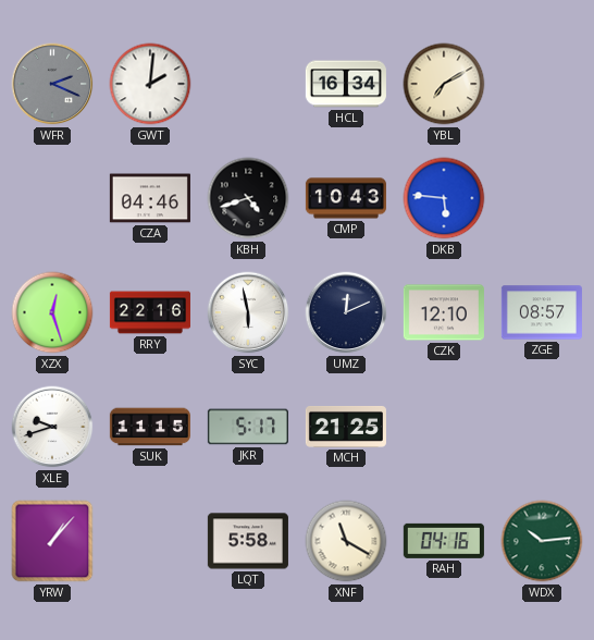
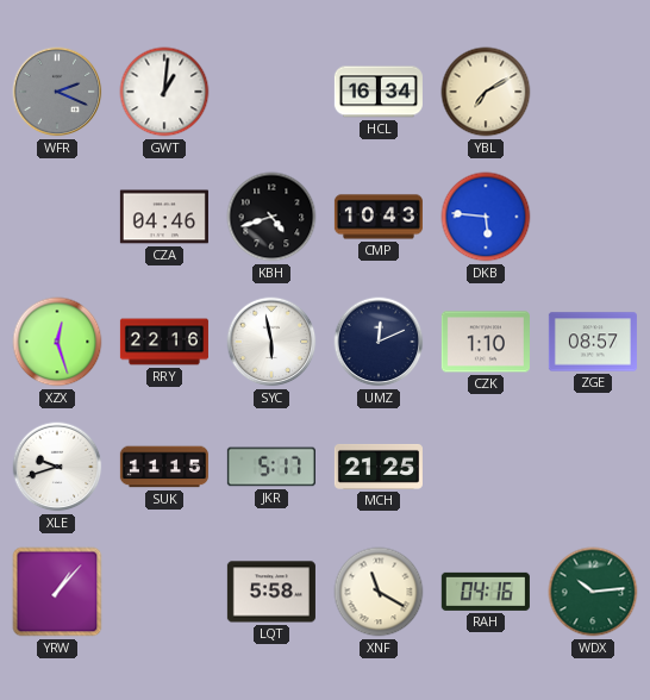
GWT: 2:01 -> 1:01
CZK: 12:10 -> 1:10
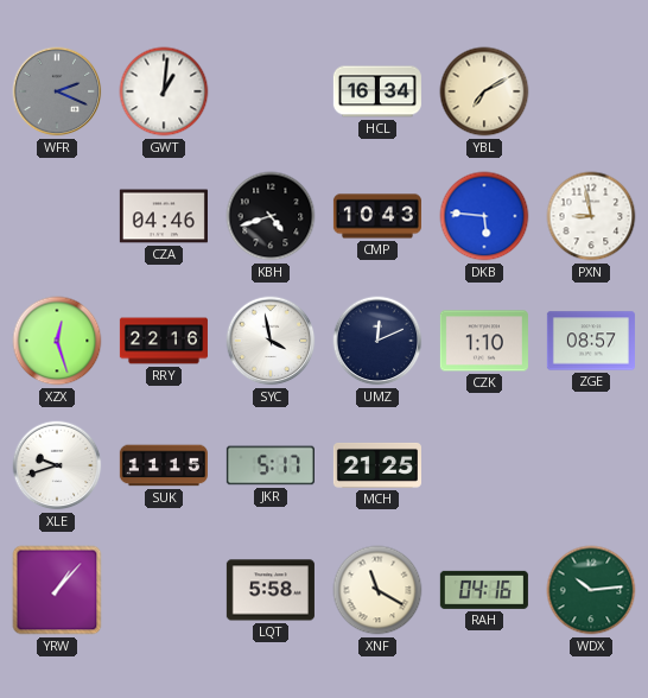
PXN: none -> 8:58
SYC: 5:58 -> 3:58
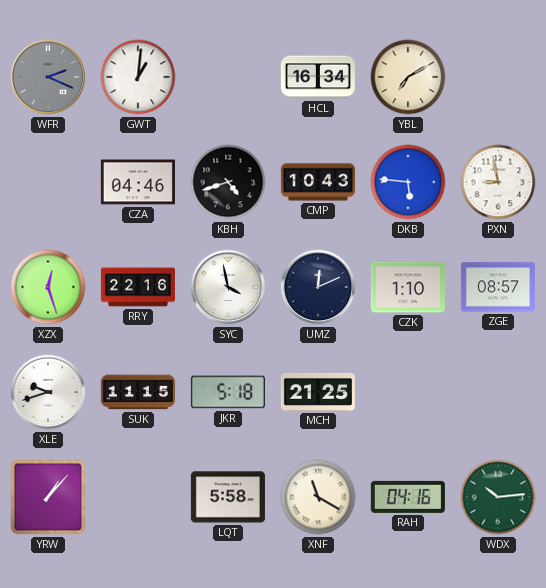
JKR: 5:17 -> 5:18
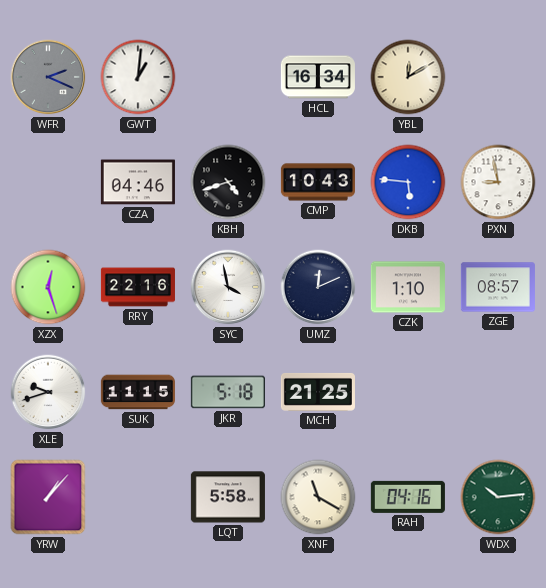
YBL: 7:10 -> 12:10
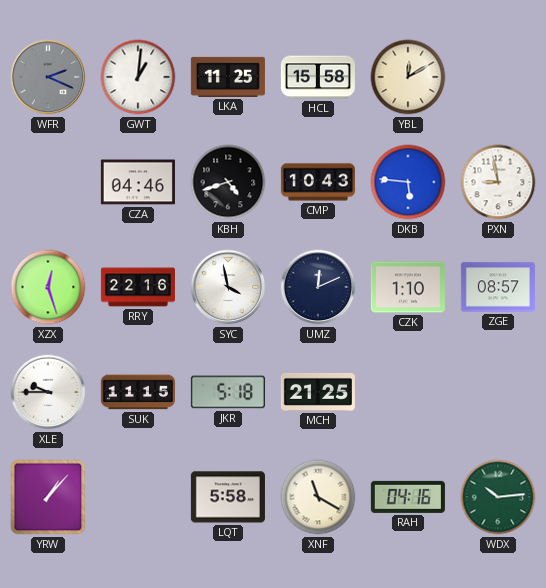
LKA: none -> 11:25
HCL: 16:34 -> 15:58
XLE: 9:42 -> 9:45
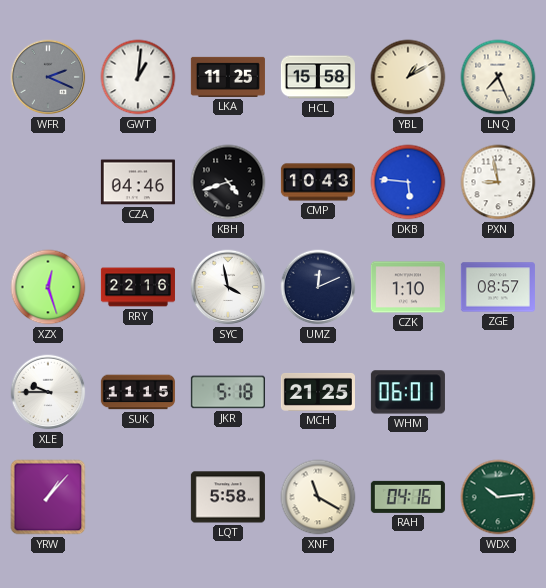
YBL: 12:10 -> 1:10
LNQ: none -> 7:26
WHM: none -> 06:01
